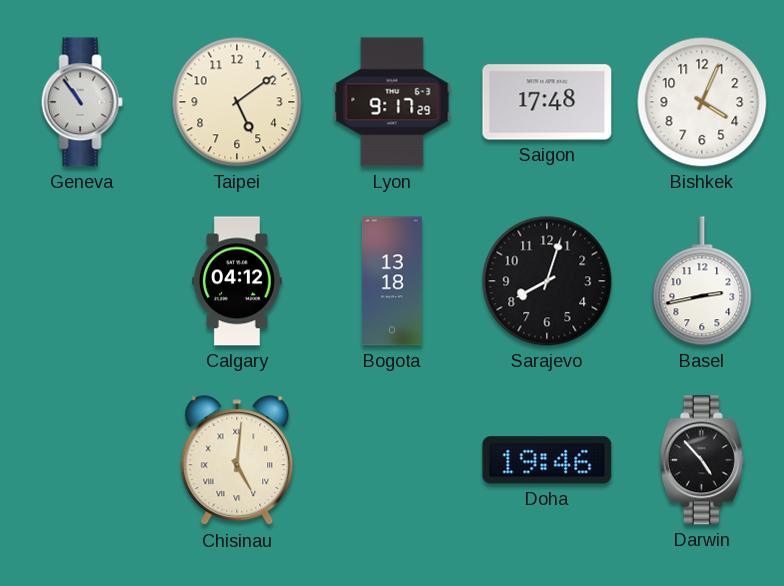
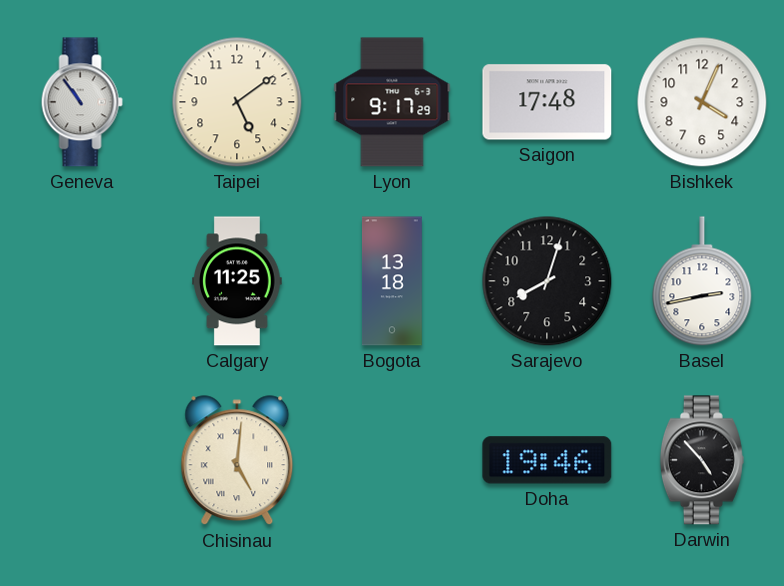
Calgary: 04:12 -> 11:25
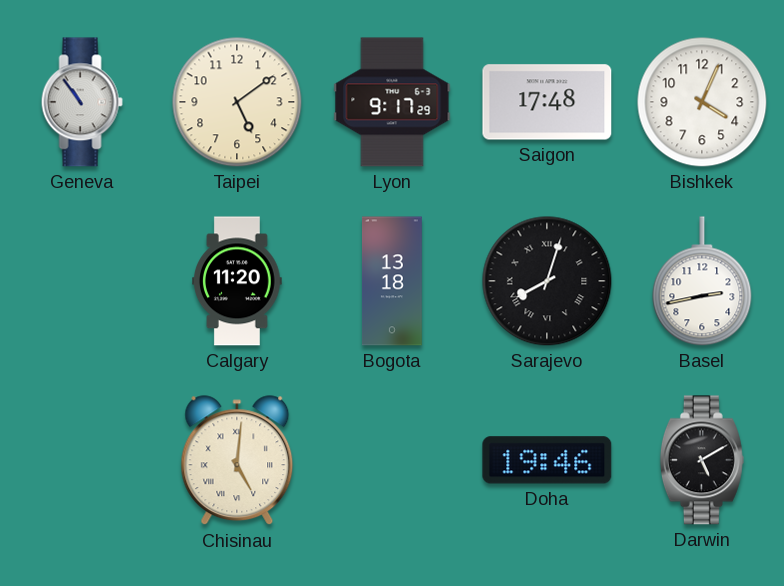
Calgary: 11:25 -> 11:20
Sarajevo numerals: Arabic -> Roman
Darwin: 4:53 -> 5:10
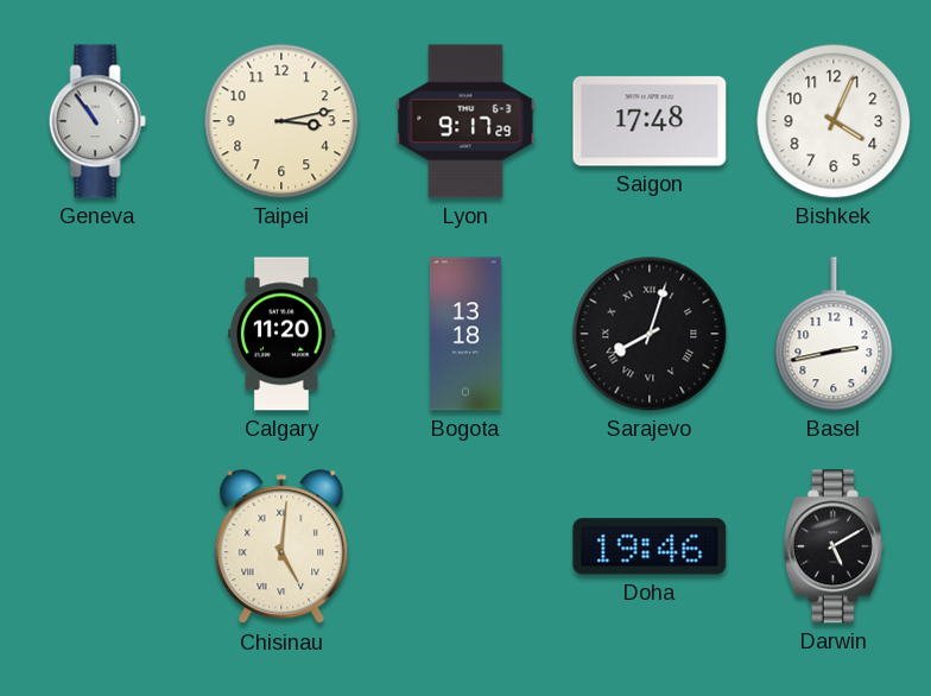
Taipei: 5:09 -> 3:13
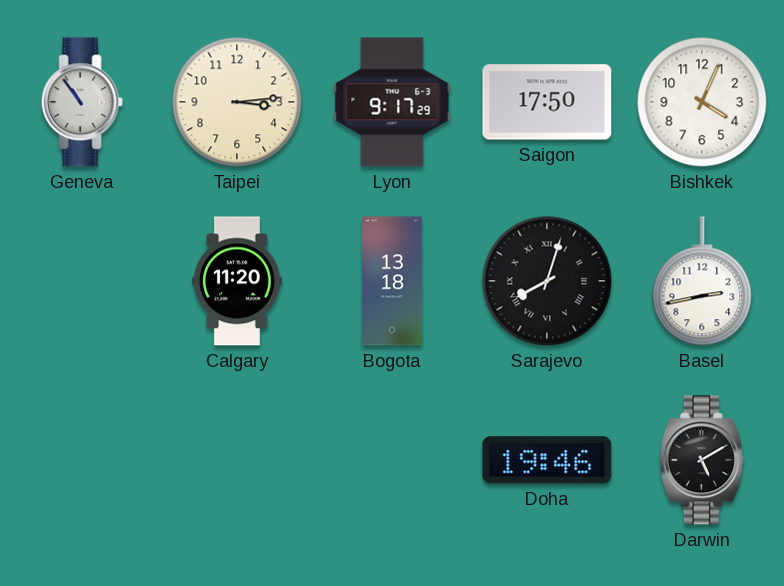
Taipei: 3:13 -> 3:14
Saigon: 17:48 -> 17:50
Chisinau: 5:01 -> none
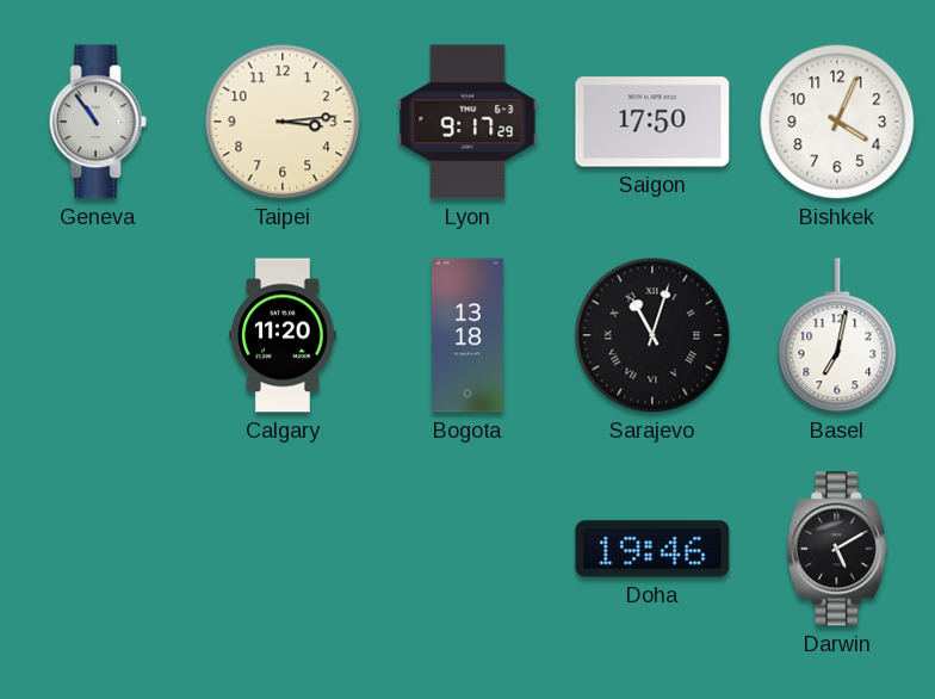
Sarajevo: 8:03 -> 11:03
Basel: 2:43 -> 7:02
